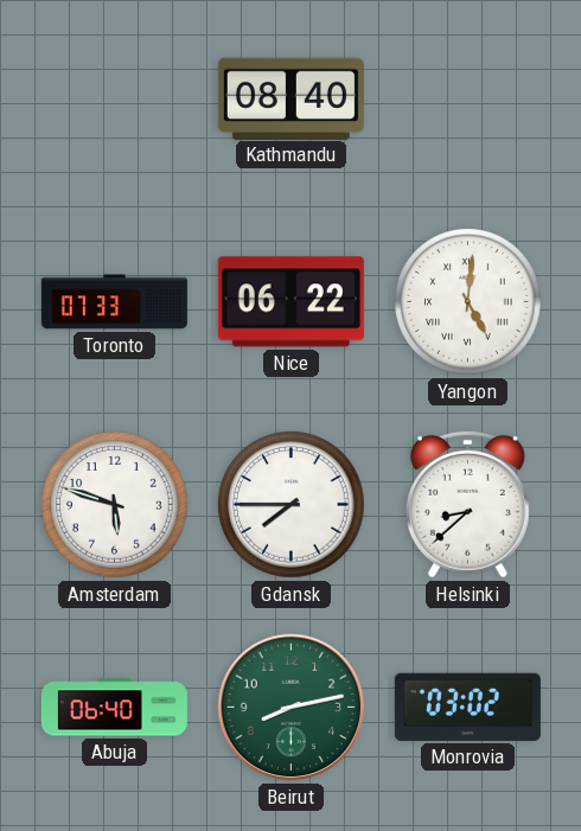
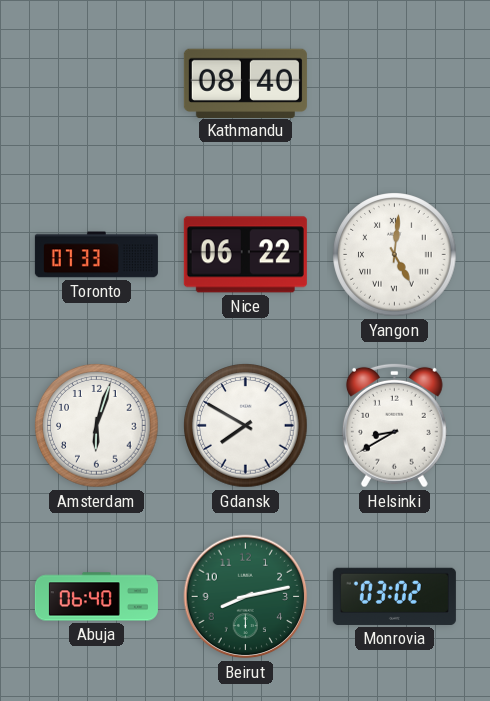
Amsterdam: 5:48 -> 6:03
Gdansk: 7:45 -> 7:50
Helsinki: 8:38 -> 8:40
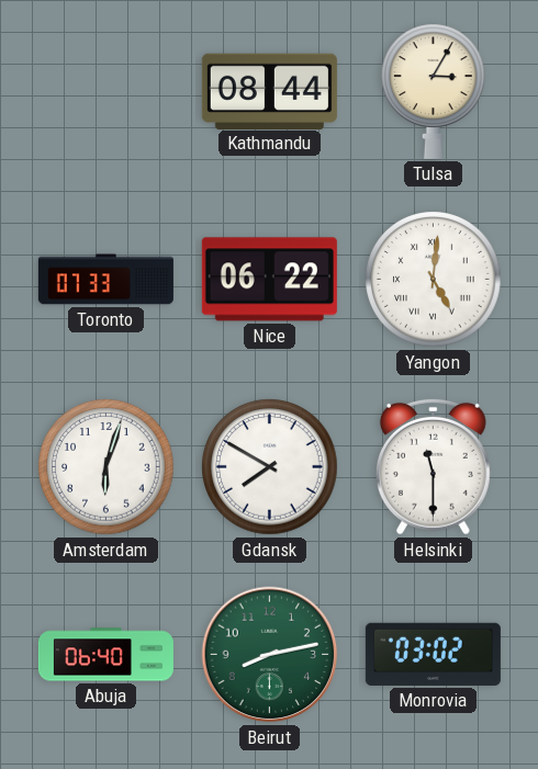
Kathmandu: 08:40 -> 08:44
Tulsa: none -> 3:05
Helsinki: 8:40 -> 11:30
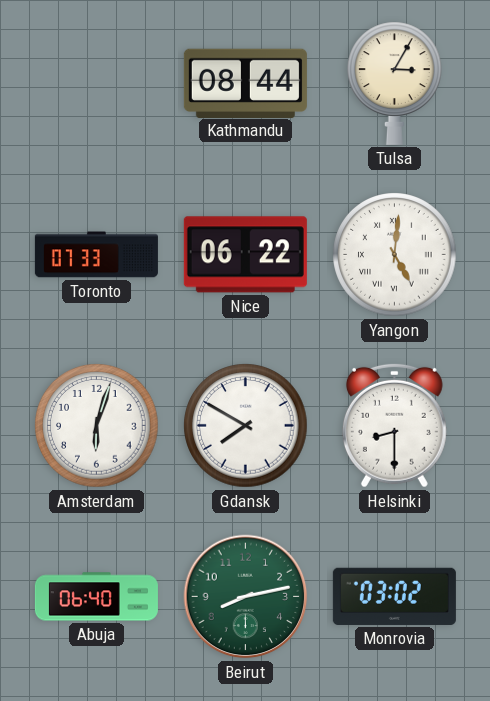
Helsinki: 11:30 -> 8:30
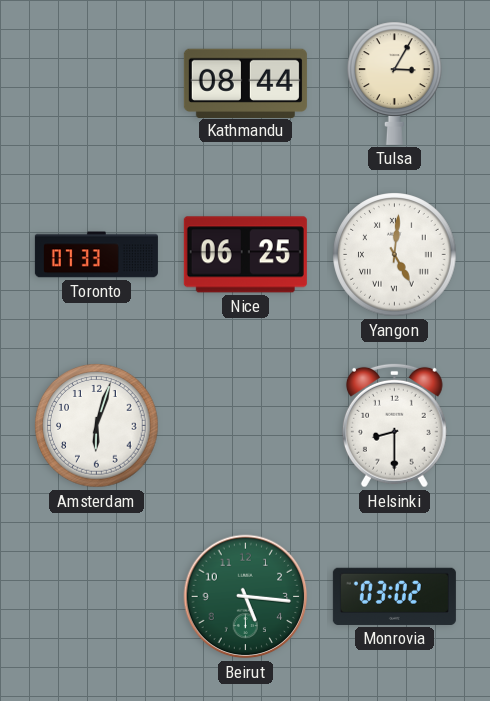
Nice: 06:22 -> 06:25
Gdansk: 7:50 -> none
Abuja: 06:40 -> none
Beirut: 8:13 -> 5:16
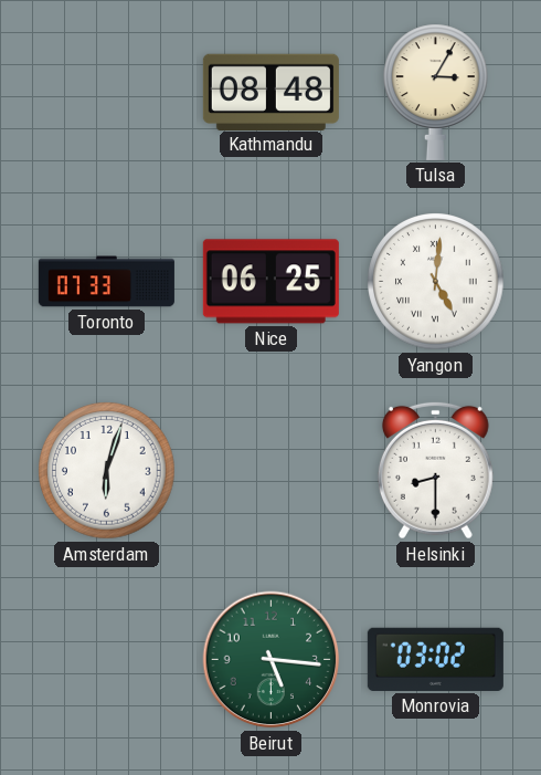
Kathmandu: 08:44 -> 08:48
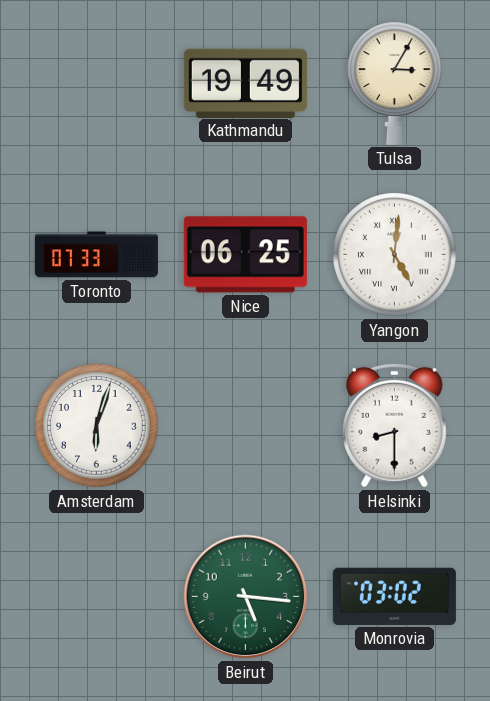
Kathmandu: 08:48 -> 19:49
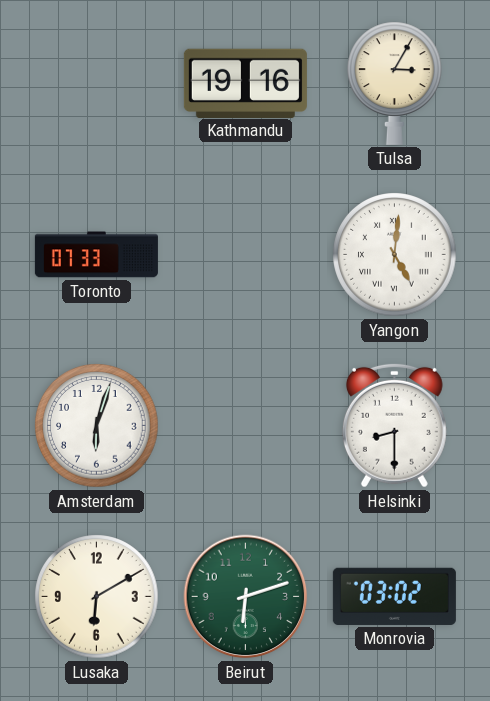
Kathmandu: 19:49 -> 19:16
Nice: 06:25 -> none
Lusaka: none -> 6:10
Beirut: 5:16 -> 6:12
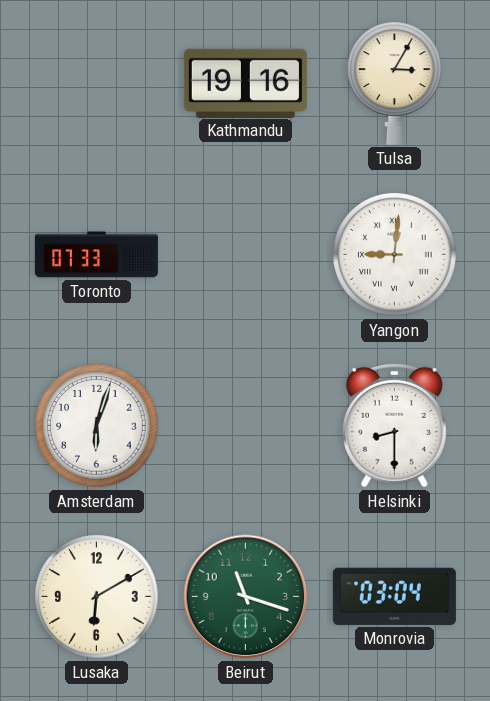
Yangon: 5:01 -> 9:01
Beirut: 6:12 -> 11:18
Monrovia: 03:02 -> 03:04
